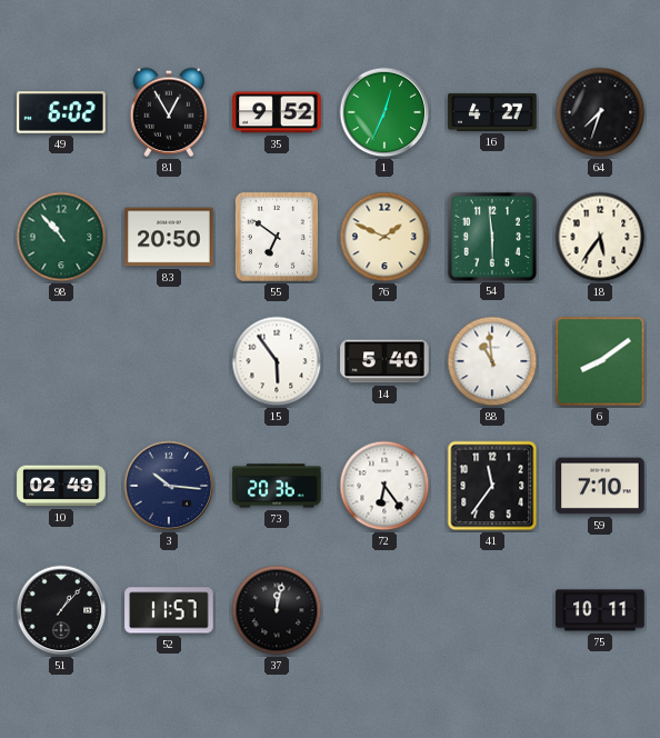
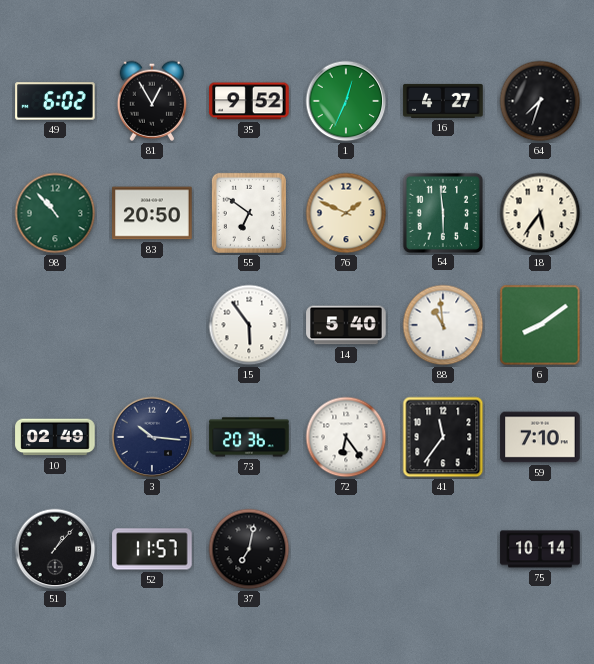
37: 12:02 -> 7:02
75: 10:11 -> 10:14
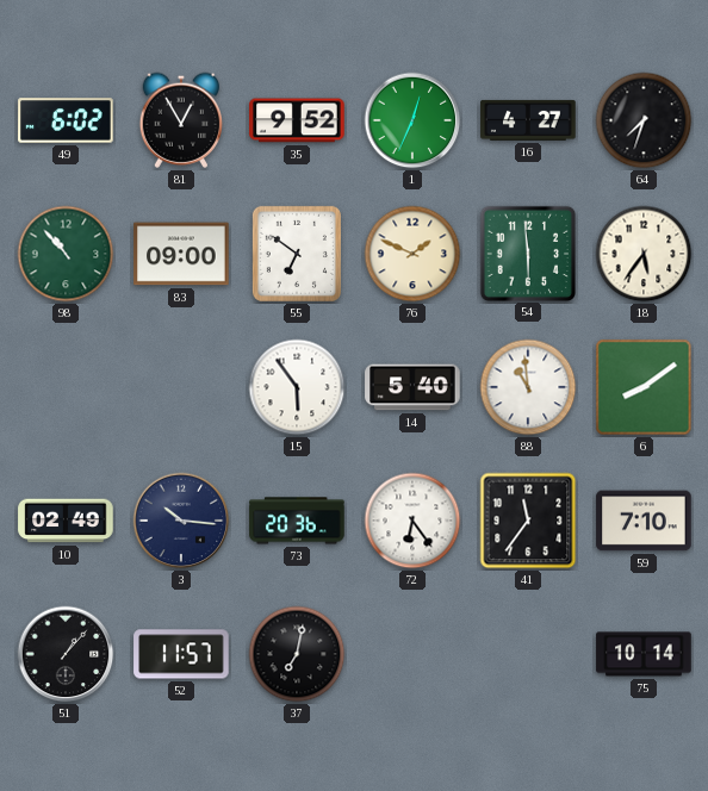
83: 20:50 -> 09:00
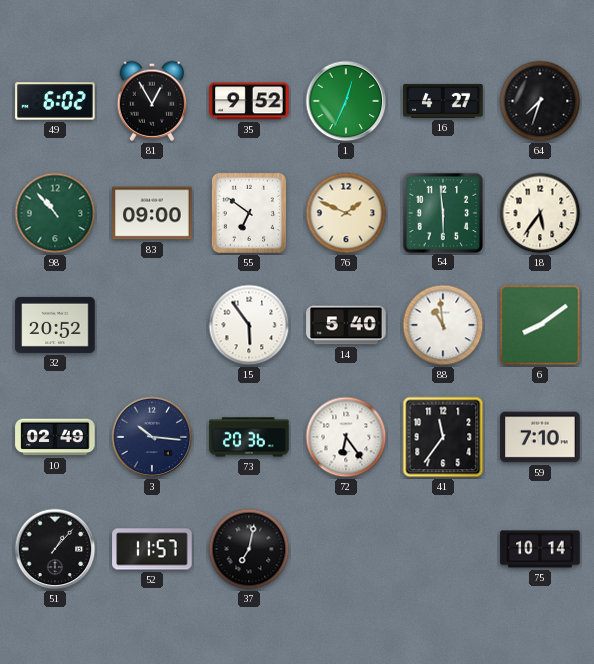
32: none -> 20:52
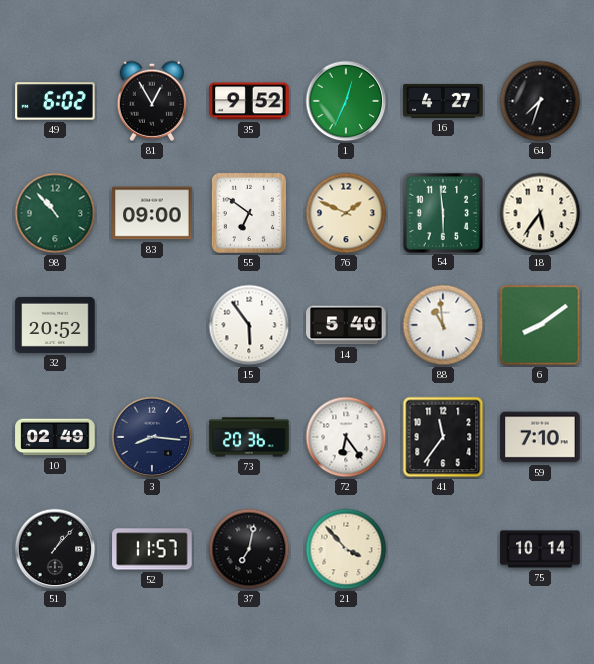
3: 10:16 -> 8:16
21: none -> 3:53
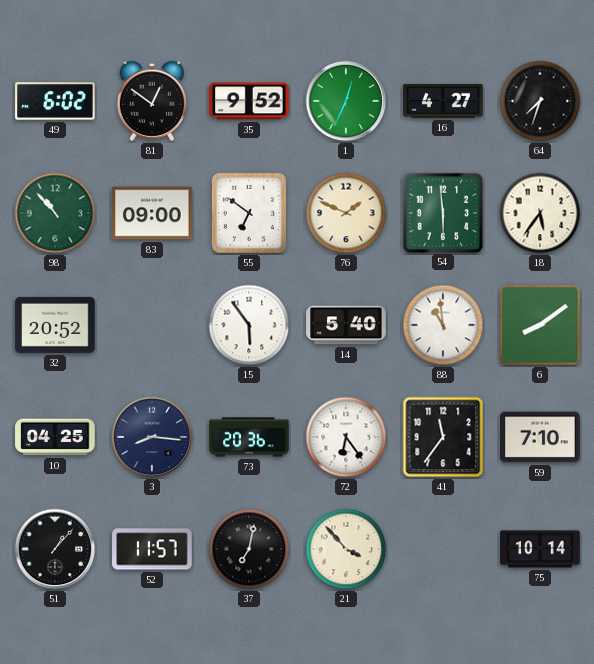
81: 12:55 -> 12:51
10: 02:49 -> 04:25
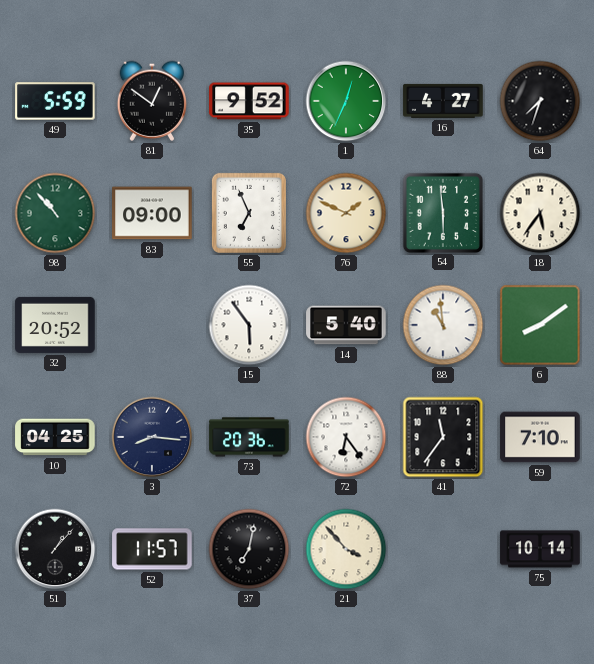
49: 6:02 -> 5:59
55: 6:51 -> 6:56
